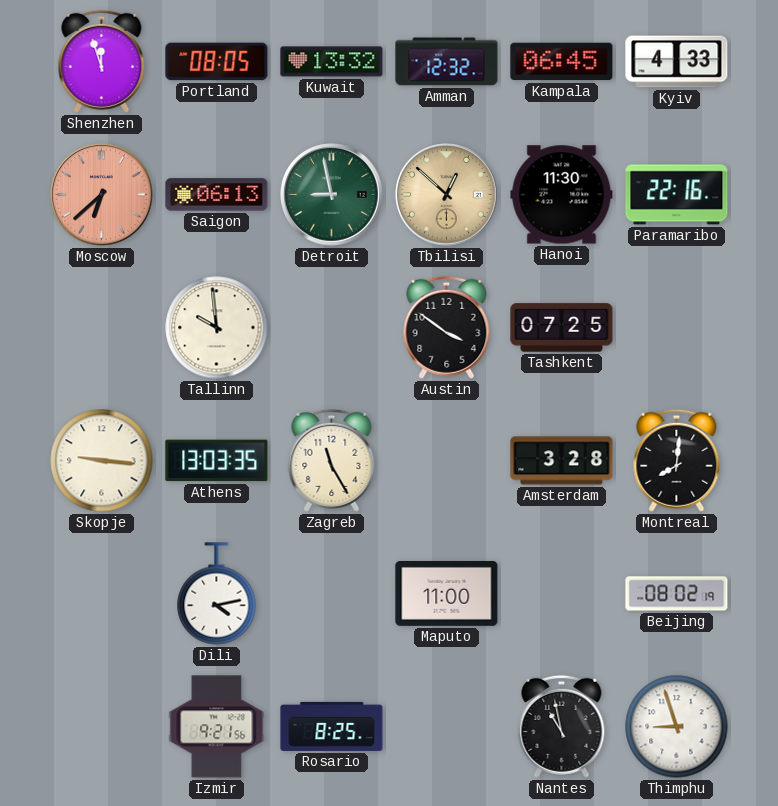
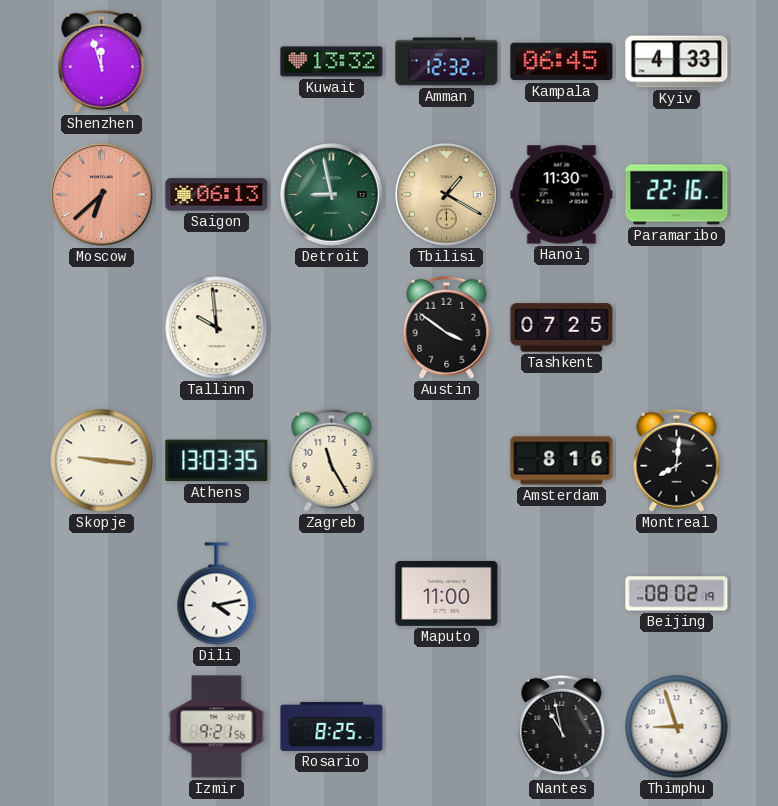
Portland: 08:05 -> none
Tbilisi: 12:52 -> 1:20
Amsterdam: 3:28 -> 8:16
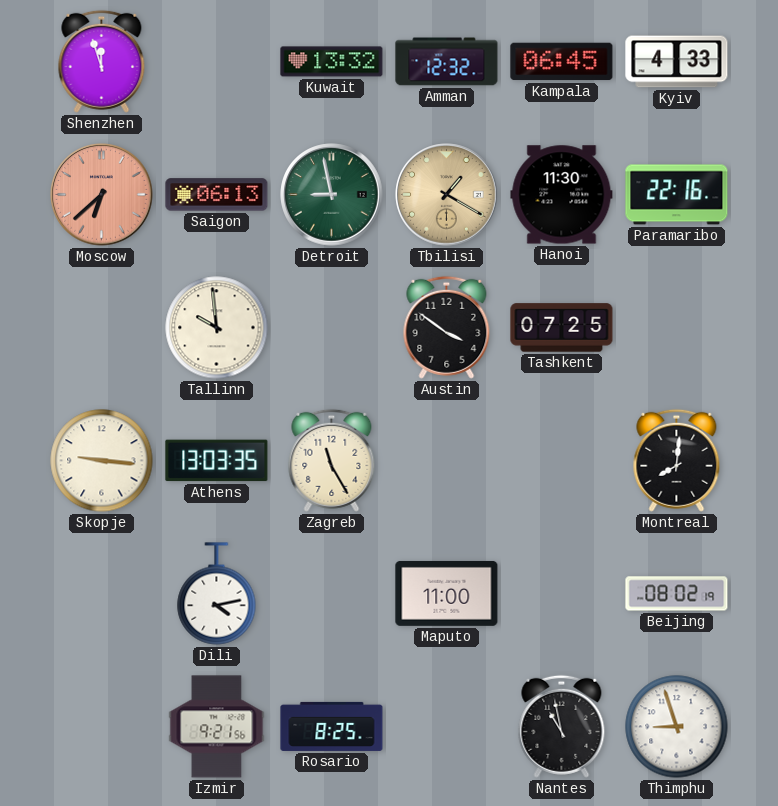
Amsterdam: 8:16 -> none
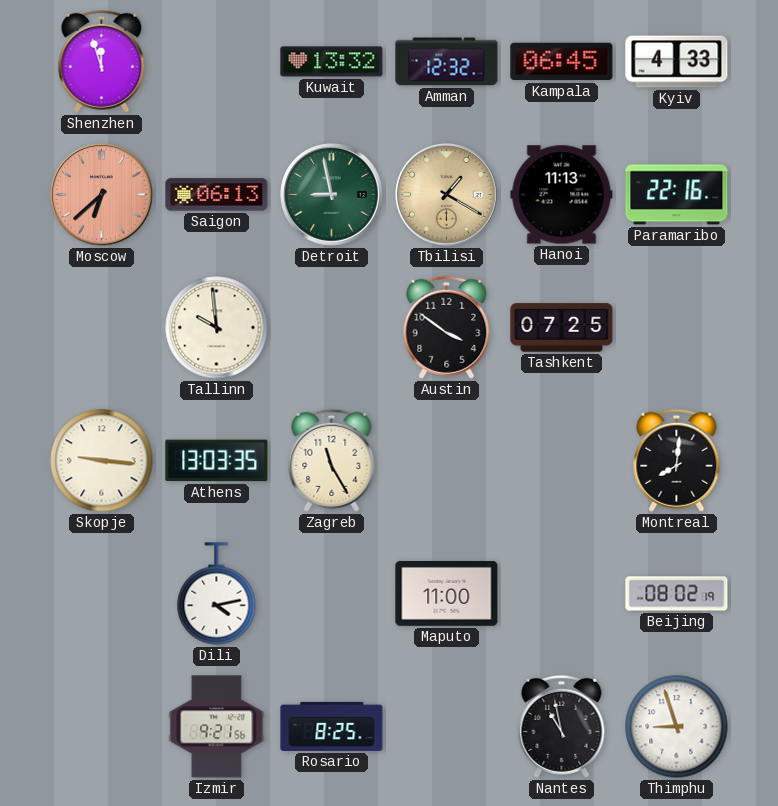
Hanoi: 11:30 -> 11:13
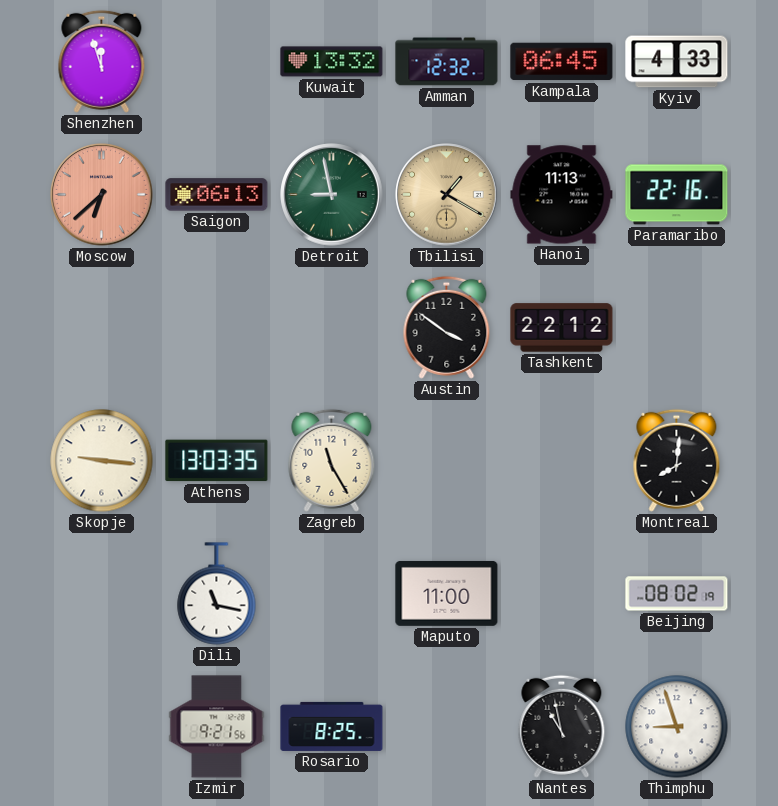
Tallinn: 9:59 -> none
Tashkent: 07:25 -> 22:12
Dili: 4:13 -> 11:17
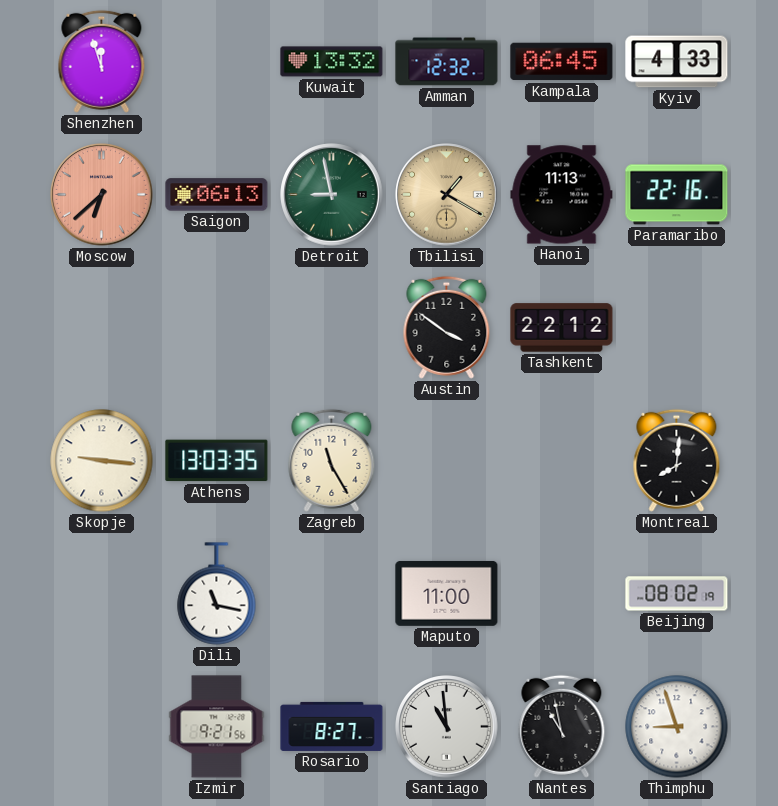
Rosario: 8:25 -> 8:27
Santiago: none -> 10:59
